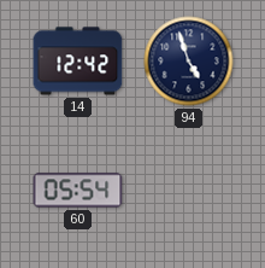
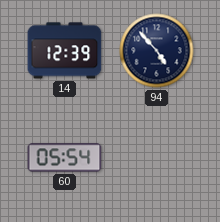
14: 12:42 -> 12:39
94: 4:57 -> 4:53
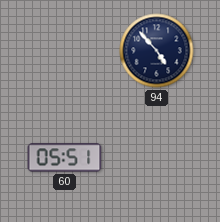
14: 12:39 -> none
60: 05:54 -> 05:51
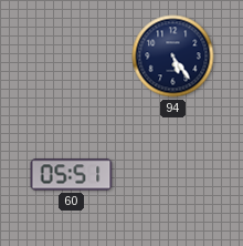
94: 4:53 -> 5:24
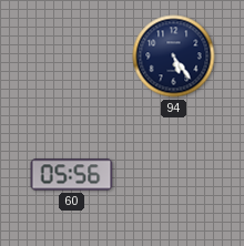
60: 05:51 -> 05:56
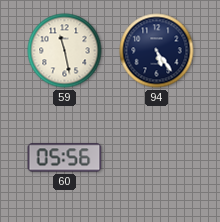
59: none -> 11:28
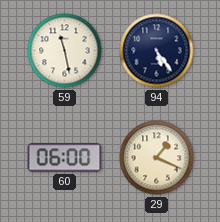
60: 05:56 -> 06:00
29: none -> 1:19
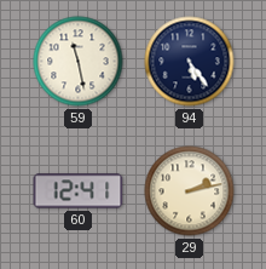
60: 06:00 -> 12:41
29: 1:19 -> 2:13
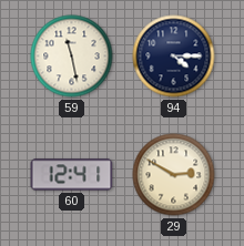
94: 5:24 -> 4:15
29: 2:13 -> 2:50
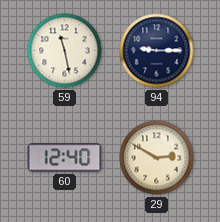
94: 4:15 -> 9:15
60: 12:41 -> 12:40
